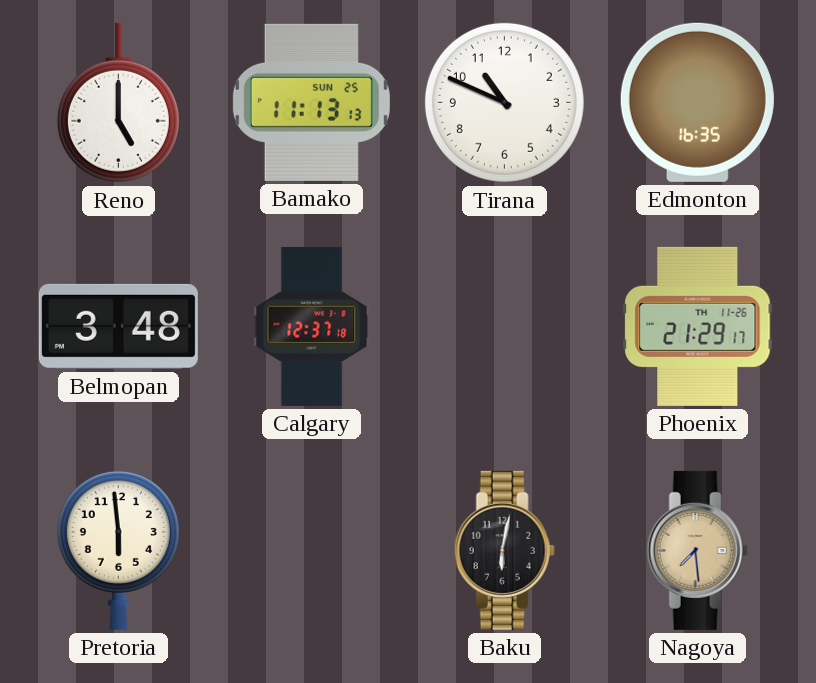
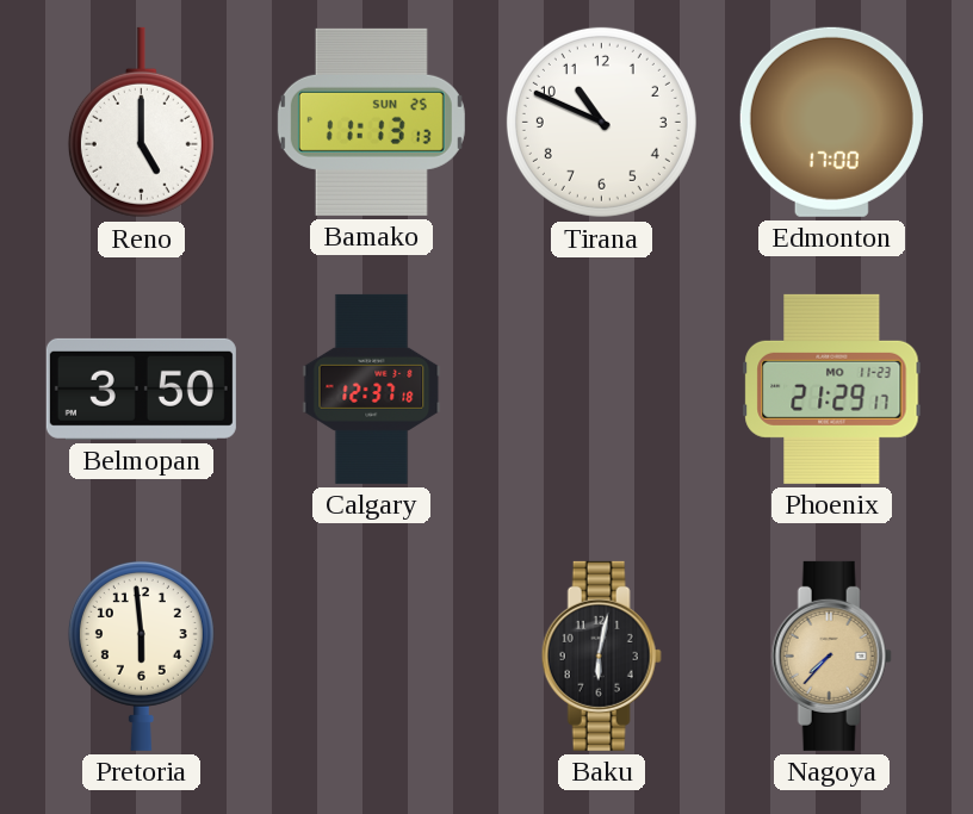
Edmonton: 16:35 -> 17:00
Belmopan: 3:48 -> 3:50
Phoenix date: TH 11-26 -> MO 11-23
Nagoya: 7:29 -> 7:37
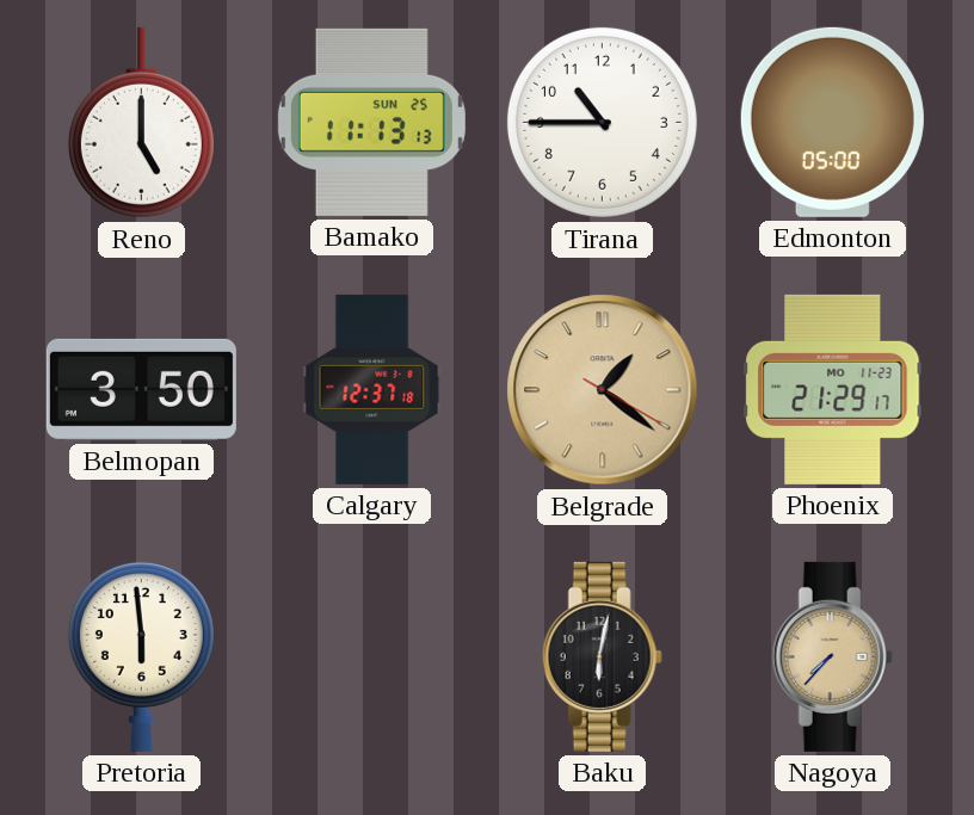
Tirana: 10:49 -> 10:45
Edmonton: 17:00 -> 05:00
Belgrade: none -> 1:21
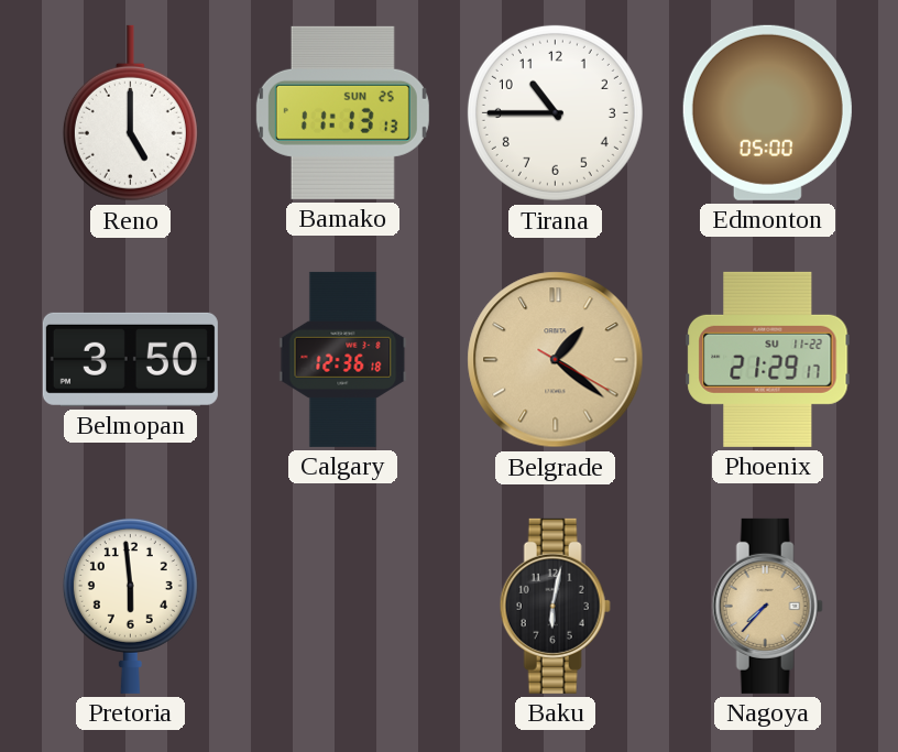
Calgary: 12:37 -> 12:36
Phoenix date: MO 11-23 -> SU 11-22
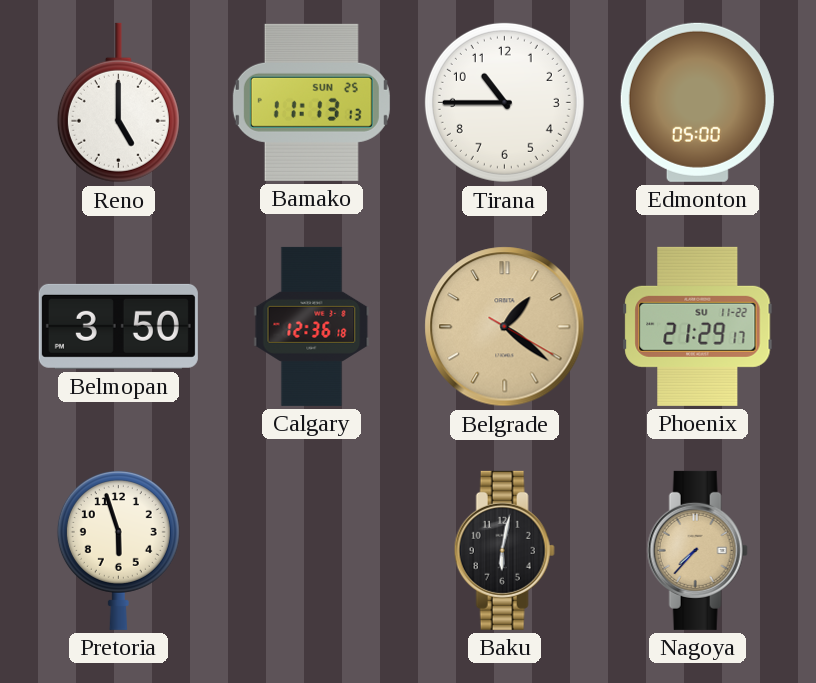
Pretoria: 5:59 -> 5:57
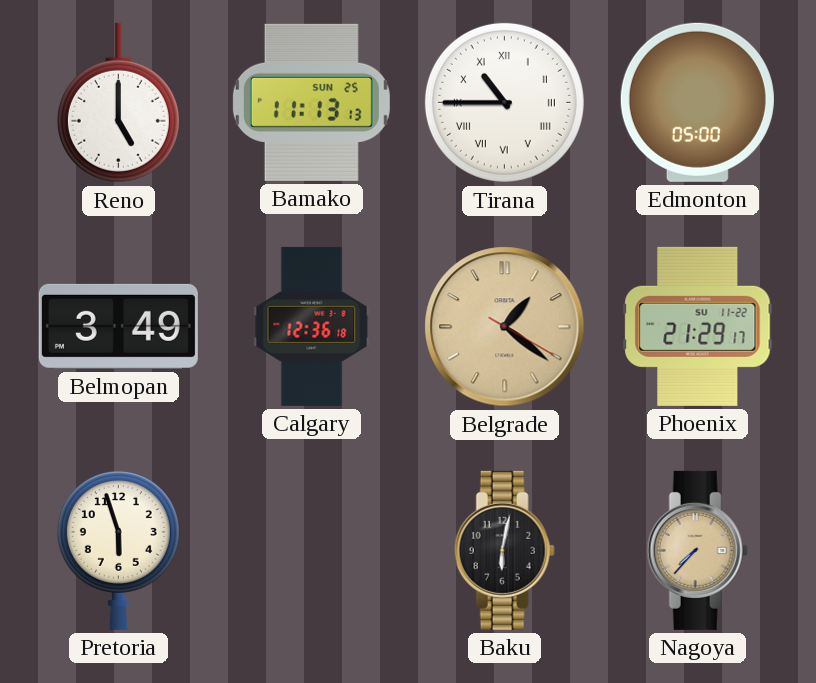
Tirana numerals: Arabic -> Roman
Belmopan: 3:50 -> 3:49
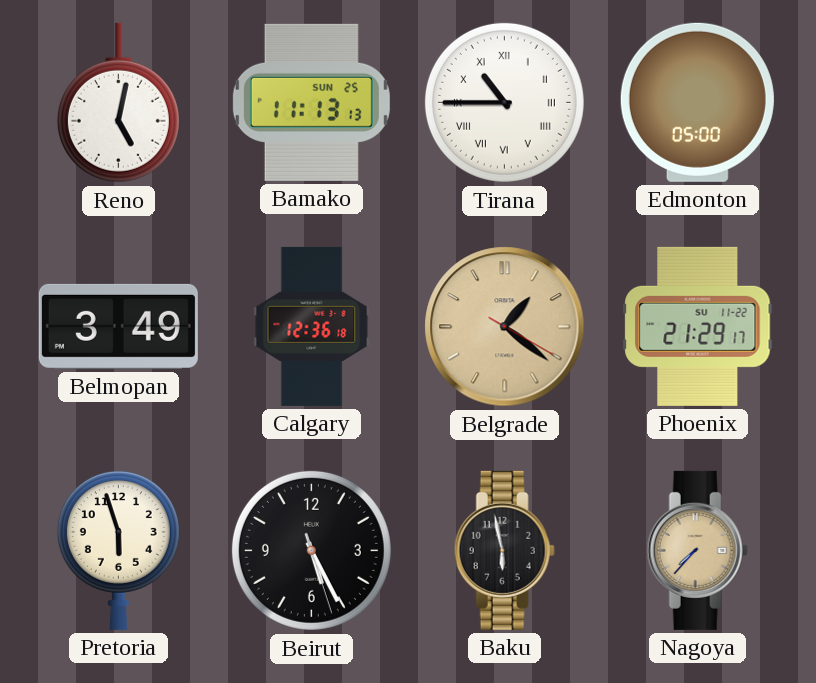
Reno: 5:00 -> 5:02
Beirut: none -> 5:25
Baku: 6:02 -> 5:58
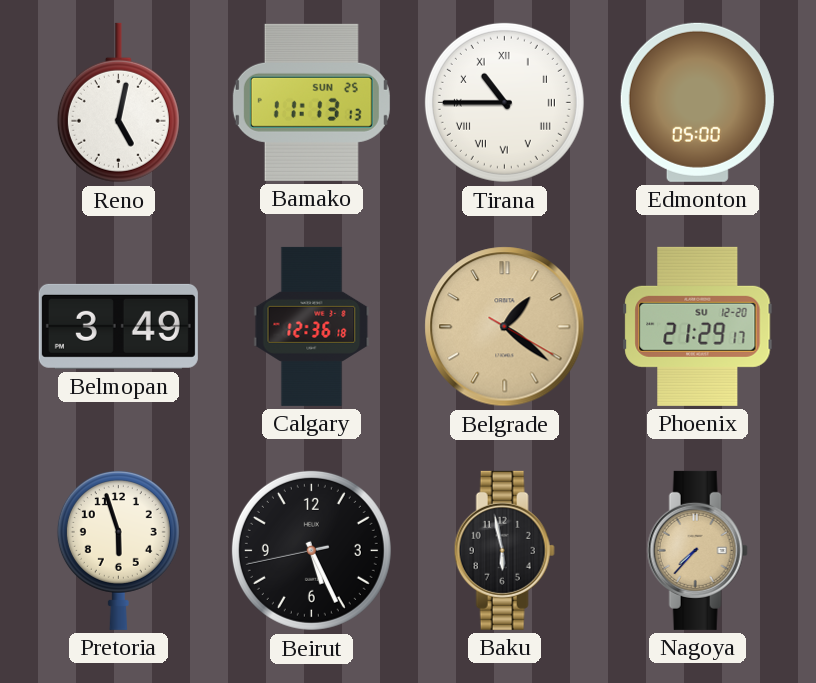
Phoenix date: SU 11-22 -> SU 12-20
Beirut: 5:25:27 -> 5:25:43
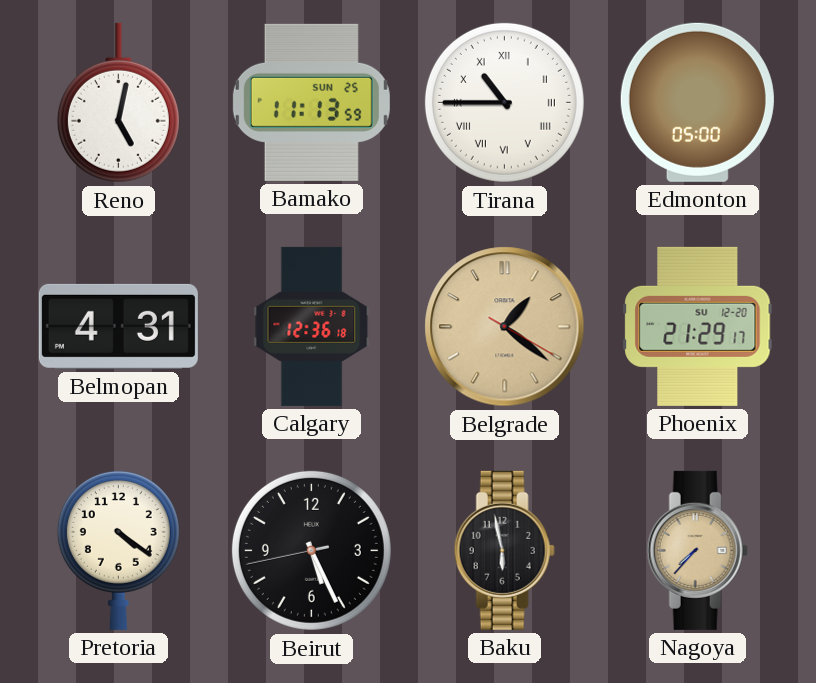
Bamako: 11:13:13 -> 11:13:59
Belmopan: 3:49 -> 4:31
Pretoria: 5:57 -> 4:21
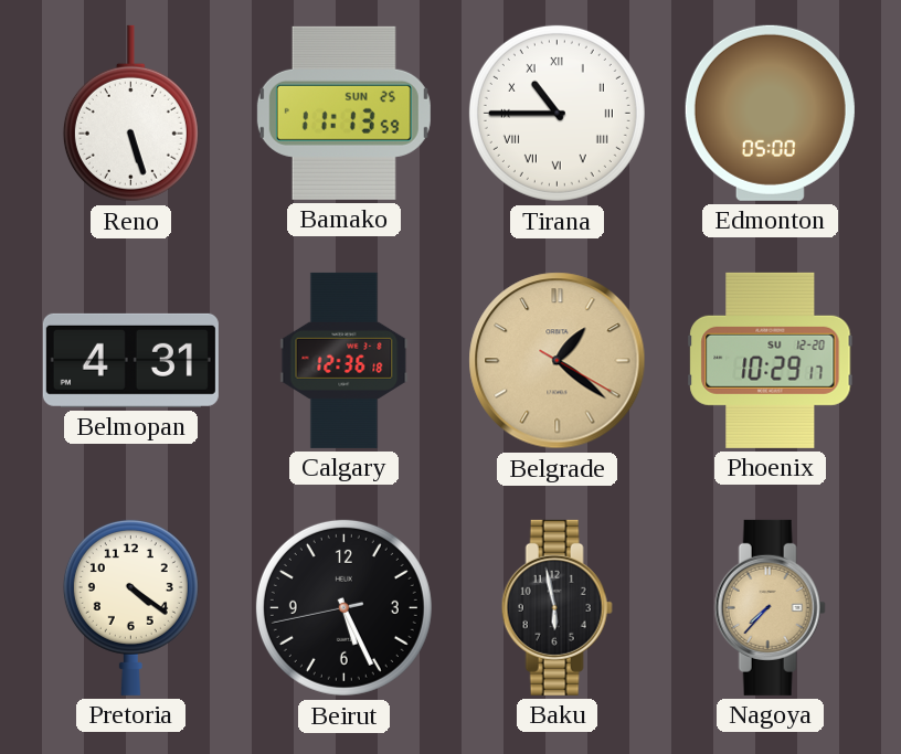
Reno: 5:02 -> 5:27
Phoenix: 21:29 -> 10:29
